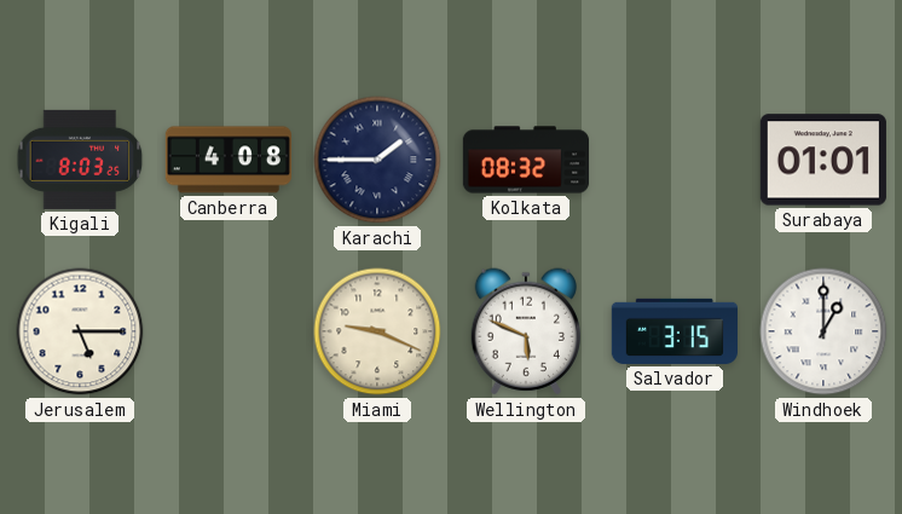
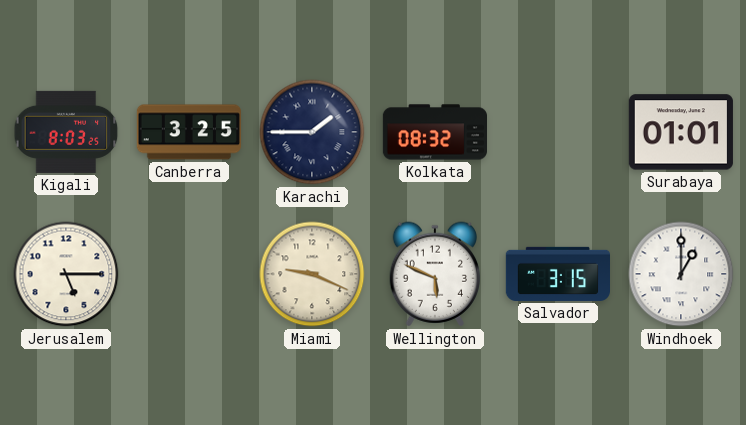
Canberra: 4:08 -> 3:25
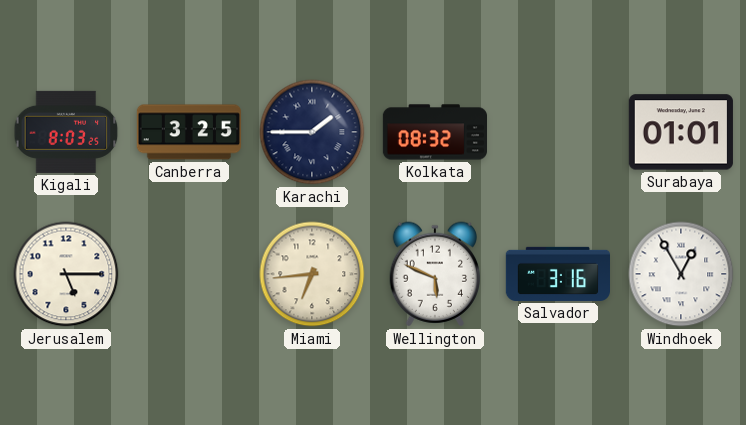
Miami: 9:19 -> 6:44
Salvador: 3:15 -> 3:16
Windhoek: 1:00 -> 12:55
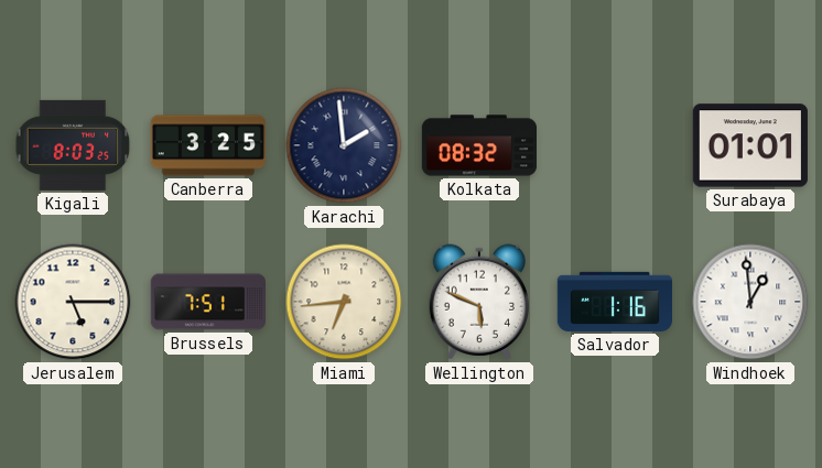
Karachi: 1:45 -> 1:59
Brussels: none -> 7:51
Salvador: 3:16 -> 1:16
Windhoek: 12:55 -> 12:59
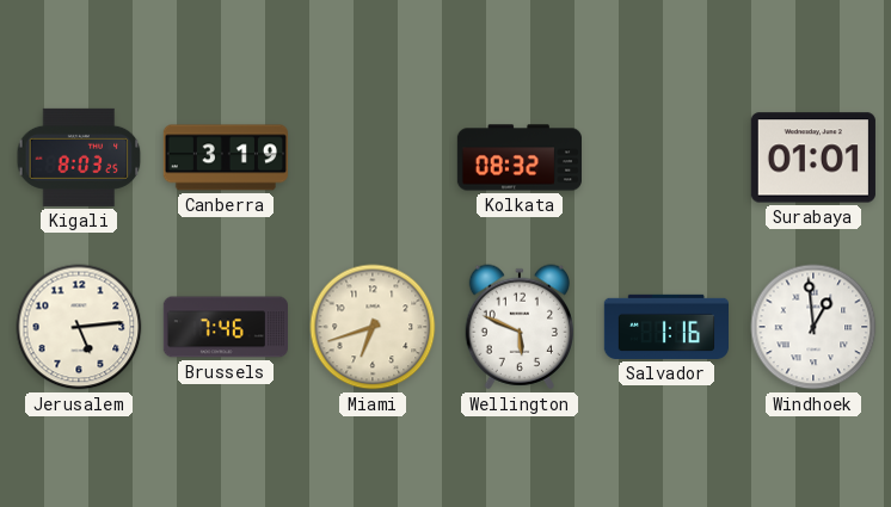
Canberra: 3:25 -> 3:19
Karachi: 1:59 -> none
Jerusalem: 5:15 -> 5:14
Brussels: 7:51 -> 7:46
Miami: 6:44 -> 6:42
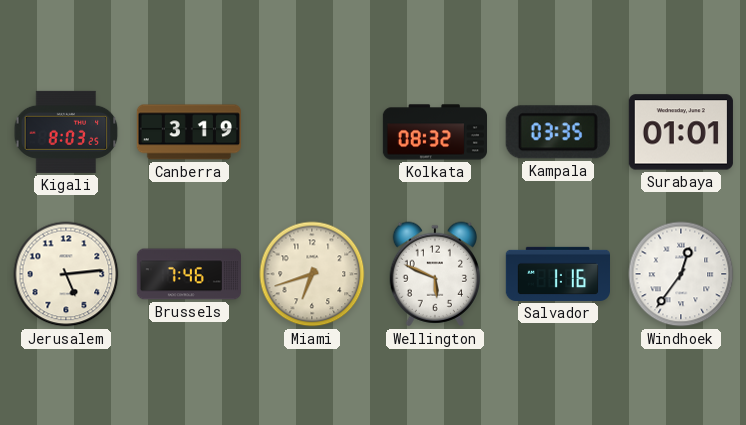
Kampala: none -> 03:35
Windhoek: 12:59 -> 12:36
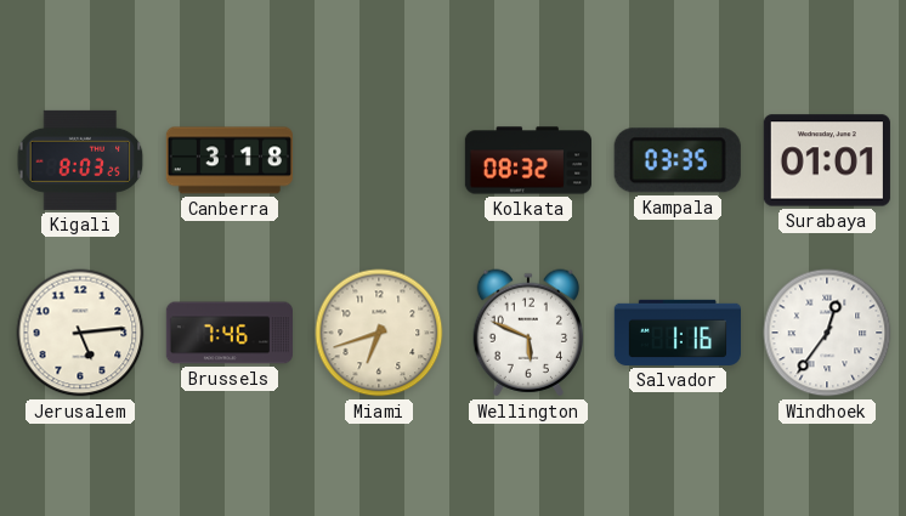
Canberra: 3:19 -> 3:18
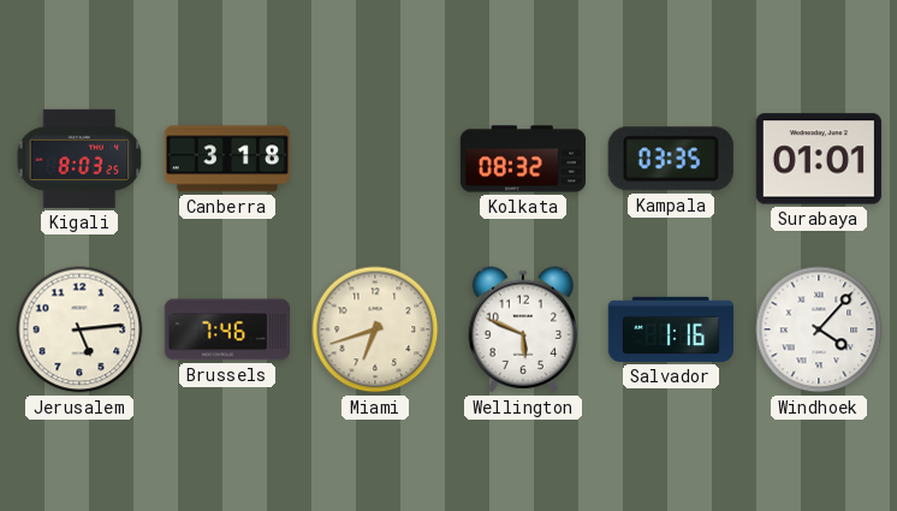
Windhoek: 12:36 -> 4:07
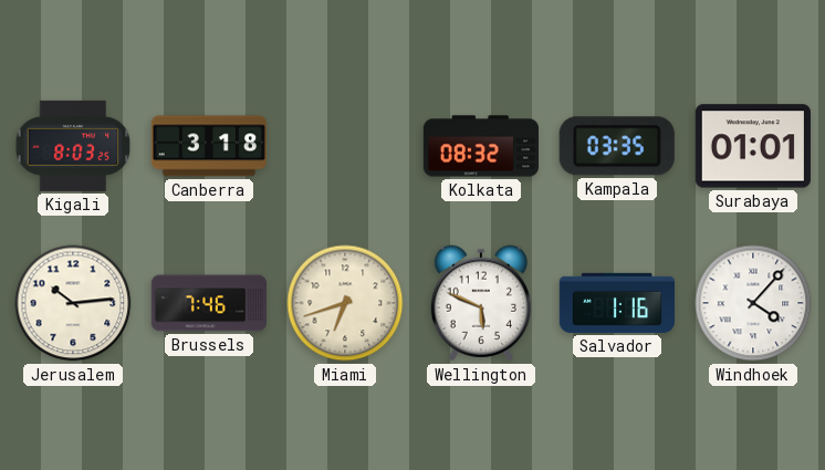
Jerusalem: 5:14 -> 10:14
